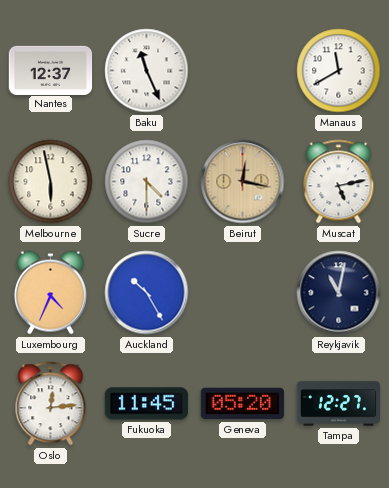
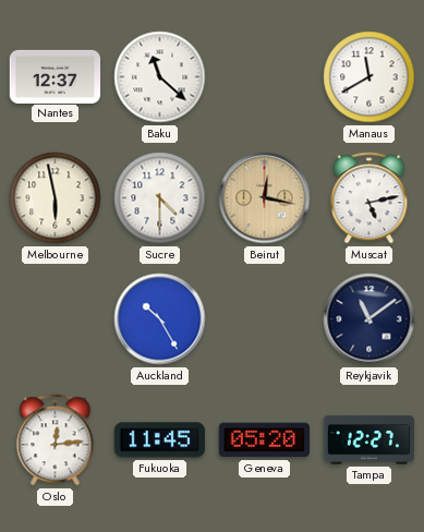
Baku: 11:26 -> 11:22
Luxembourg: 4:34 -> none
Reykjavik: 11:02 -> 11:09
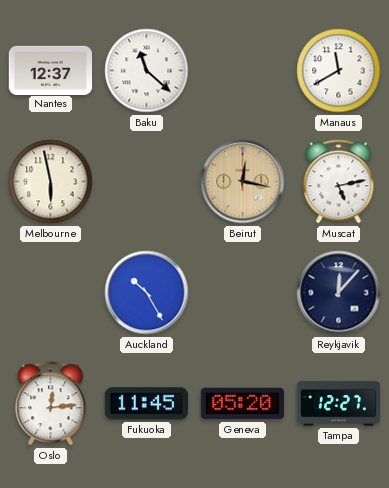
Sucre: 4:30 -> none
Reykjavik: 11:09 -> 12:07
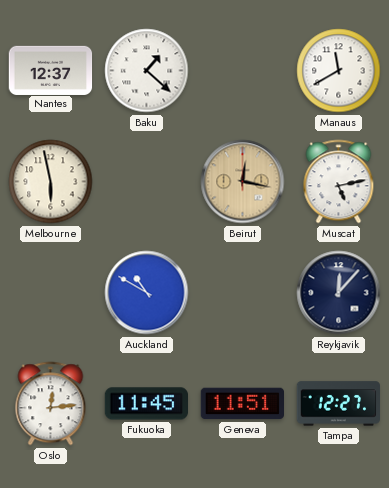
Baku: 11:22 -> 1:22
Auckland: 10:25 -> 10:50
Geneva: 05:20 -> 11:51
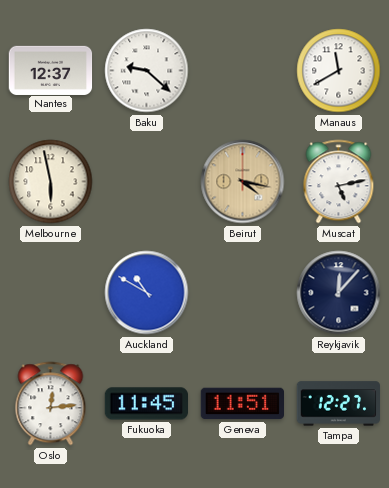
Baku: 1:22 -> 9:22
Beirut: 12:17 -> 4:17
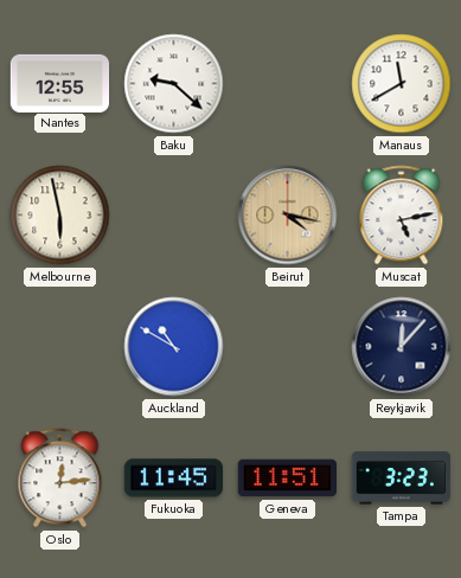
Nantes: 12:37 -> 12:55
Tampa: 12:27 -> 3:23
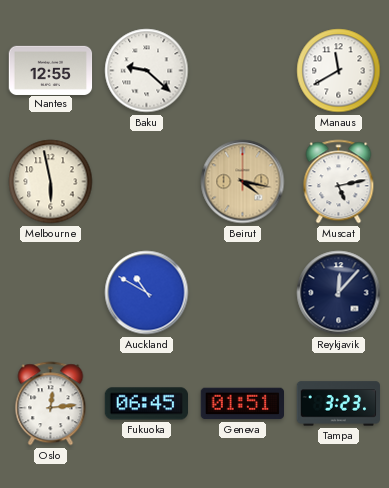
Fukuoka: 11:45 -> 06:45
Geneva: 11:51 -> 01:51
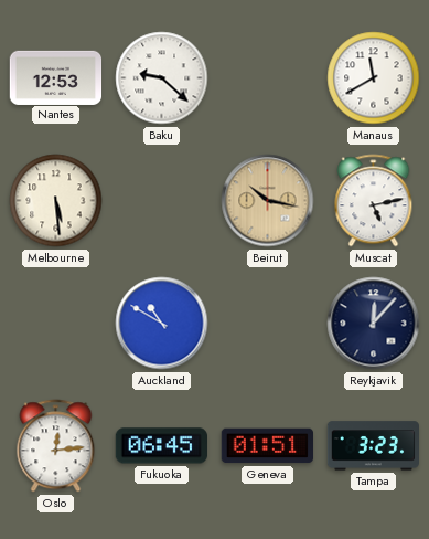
Nantes: 12:55 -> 12:53
Melbourne: 5:58 -> 5:29
Beirut: 4:17 -> 10:17
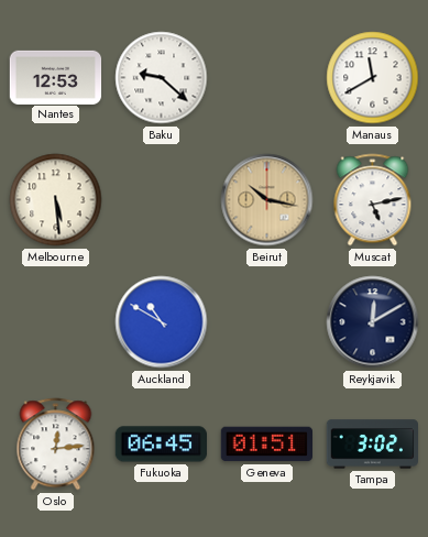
Reykjavik: 12:07 -> 12:10
Tampa: 3:23 -> 3:02
